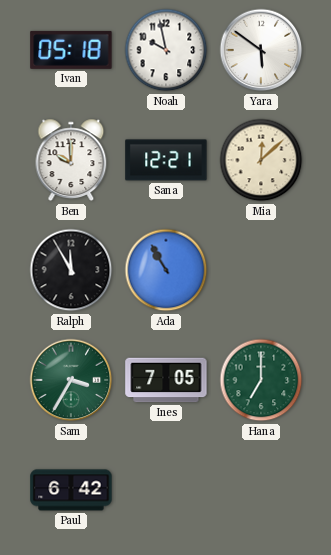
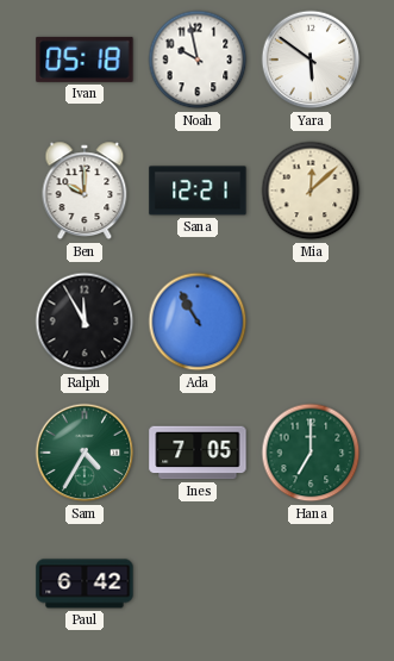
Sam: 3:35 -> 4:35
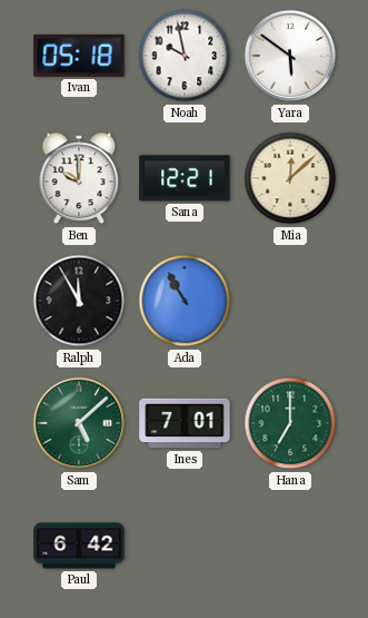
Sam: 4:35 -> 5:08
Ines: 7:05 -> 7:01
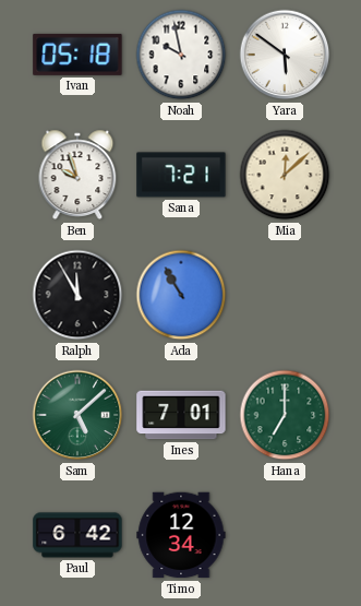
Ben: 10:00 -> 9:57
Sana: 12:21 -> 7:21
Timo: none -> 12:34
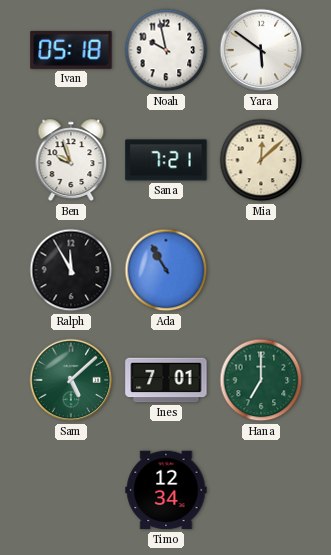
Paul: 6:42 -> none
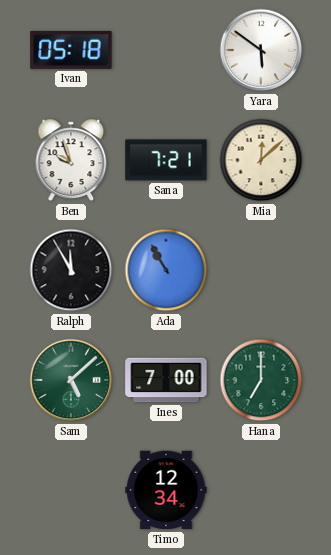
Noah: 9:58 -> none
Ines: 7:01 -> 7:00
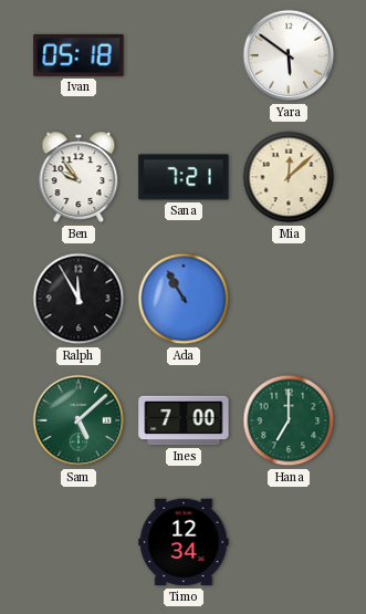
Ben: 9:57 -> 9:54
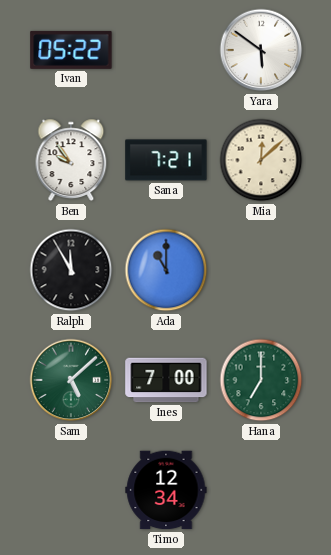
Ivan: 05:18 -> 05:22
Ada: 10:55 -> 11:00
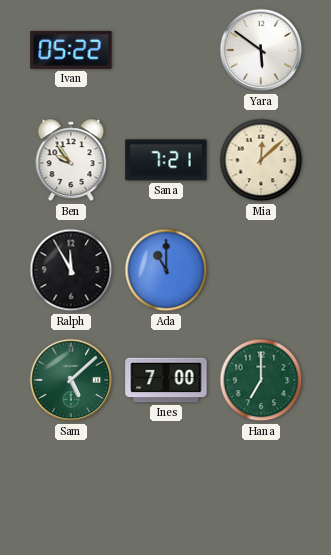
Timo: 12:34 -> none
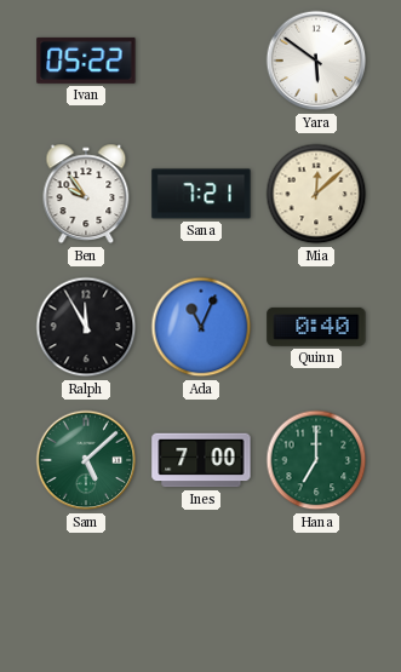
Ada: 11:00 -> 11:04
Quinn: none -> 0:40
